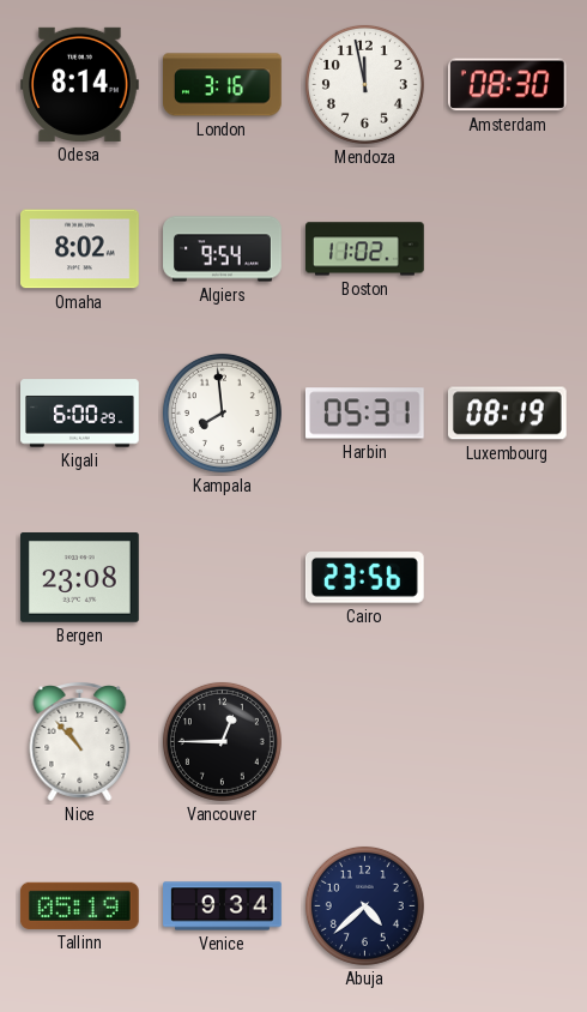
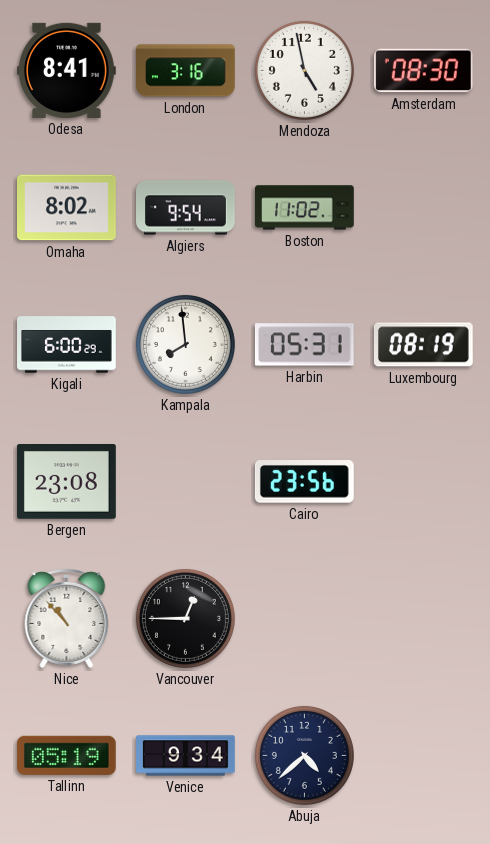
Odesa: 8:14 -> 8:41
Mendoza: 11:58 -> 4:58
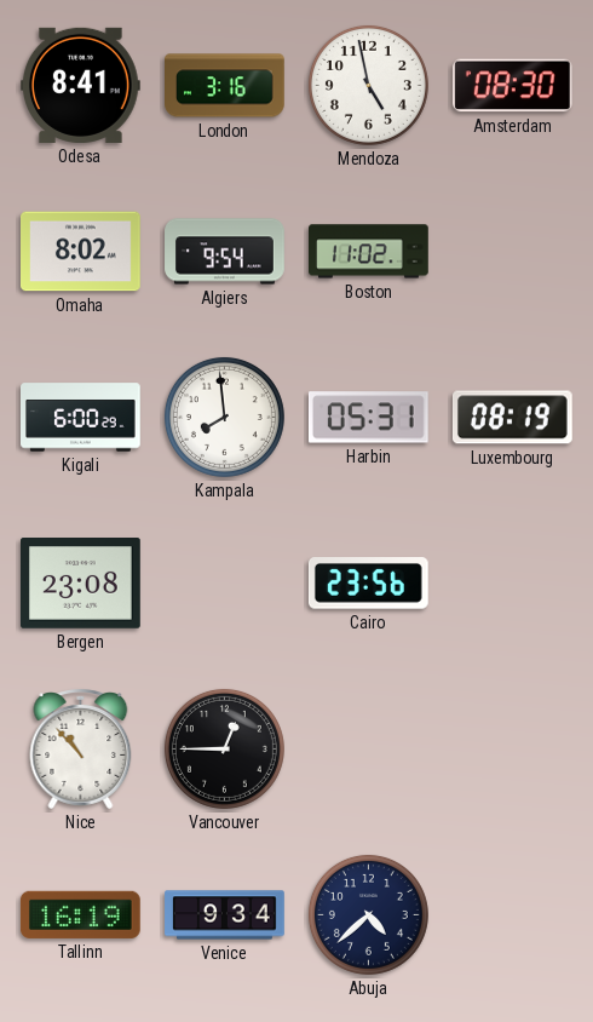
Tallinn: 05:19 -> 16:19
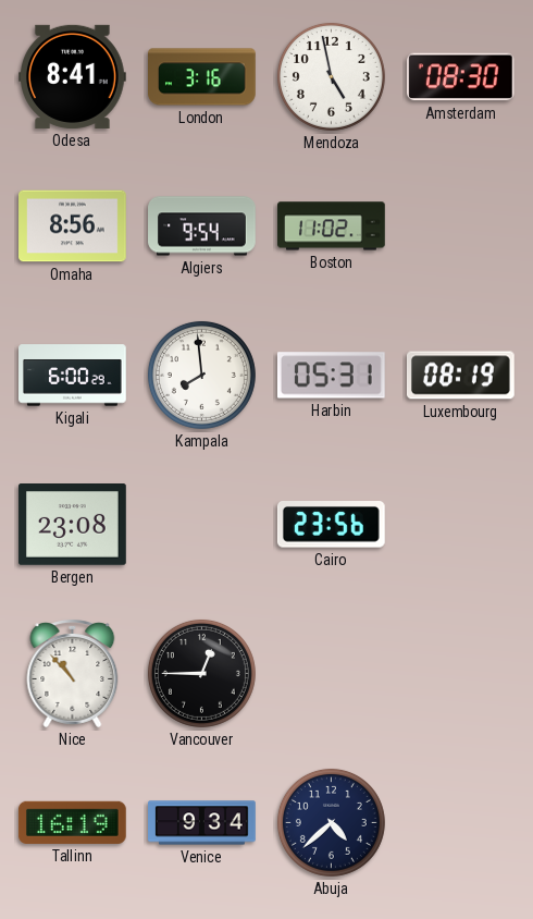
Omaha: 8:02 -> 8:56
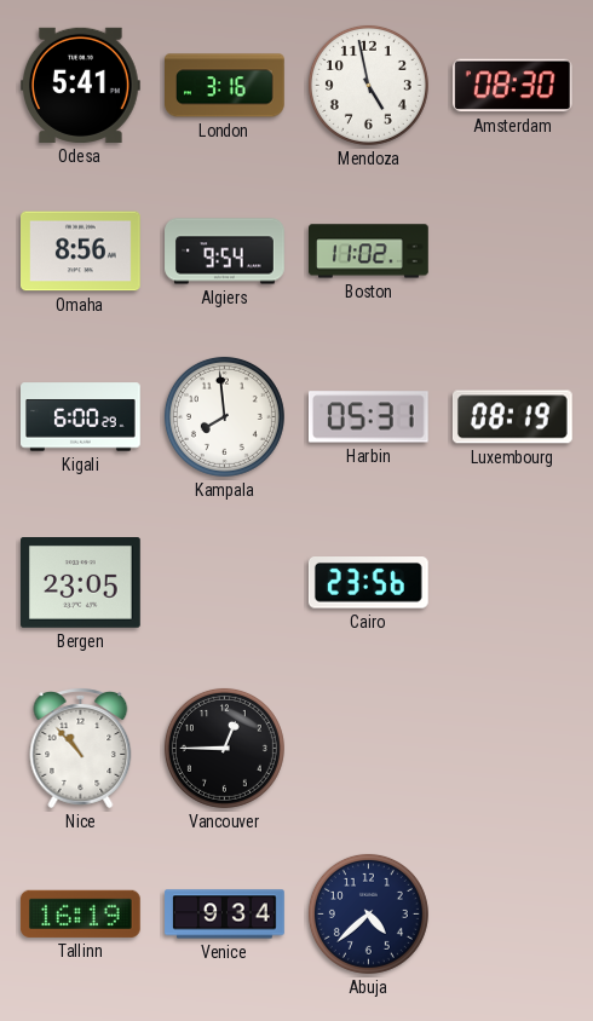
Odesa: 8:41 -> 5:41
Bergen: 23:08 -> 23:05
